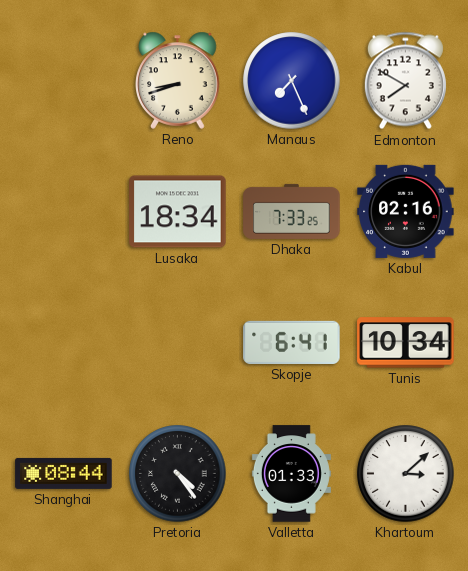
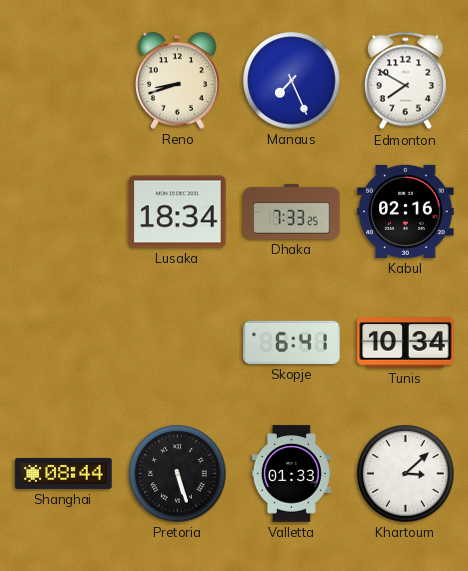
Pretoria: 4:24 -> 5:27
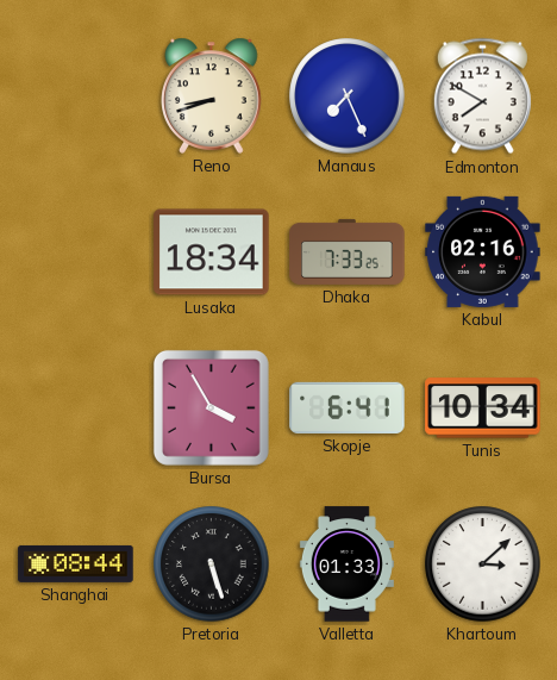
Bursa: none -> 3:55
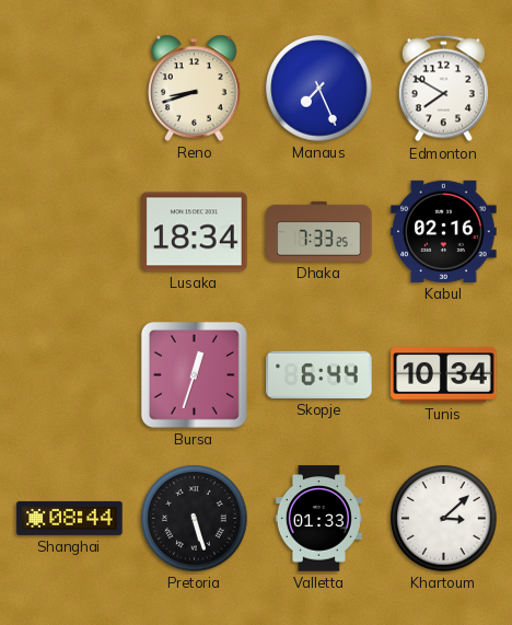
Bursa: 3:55 -> 12:33
Skopje: 6:41 -> 6:44
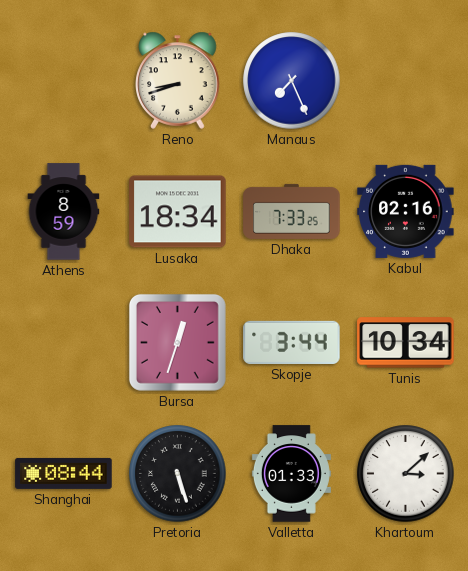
Edmonton: 7:50 -> none
Athens: none -> 8:59
Skopje: 6:44 -> 3:44
